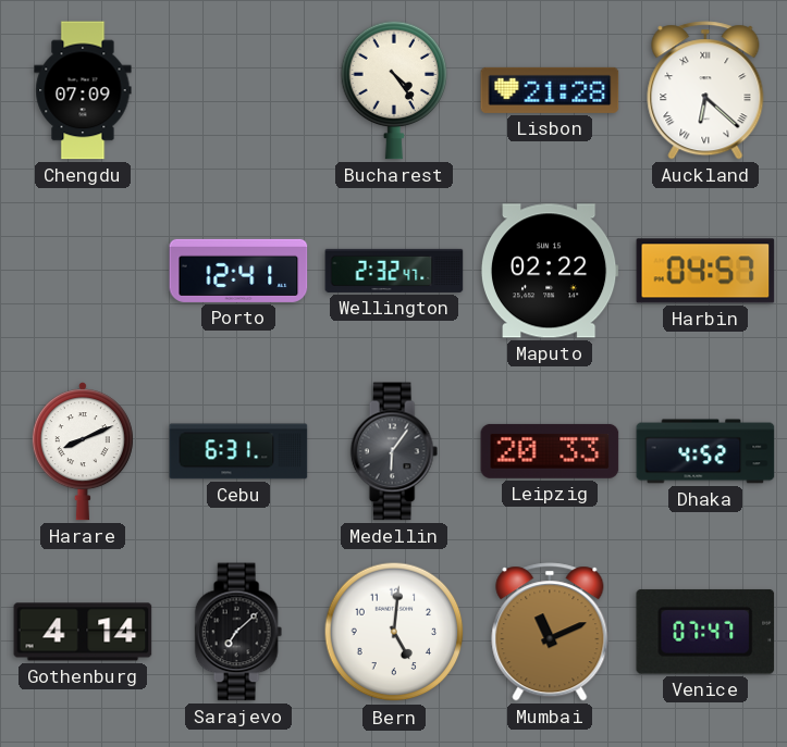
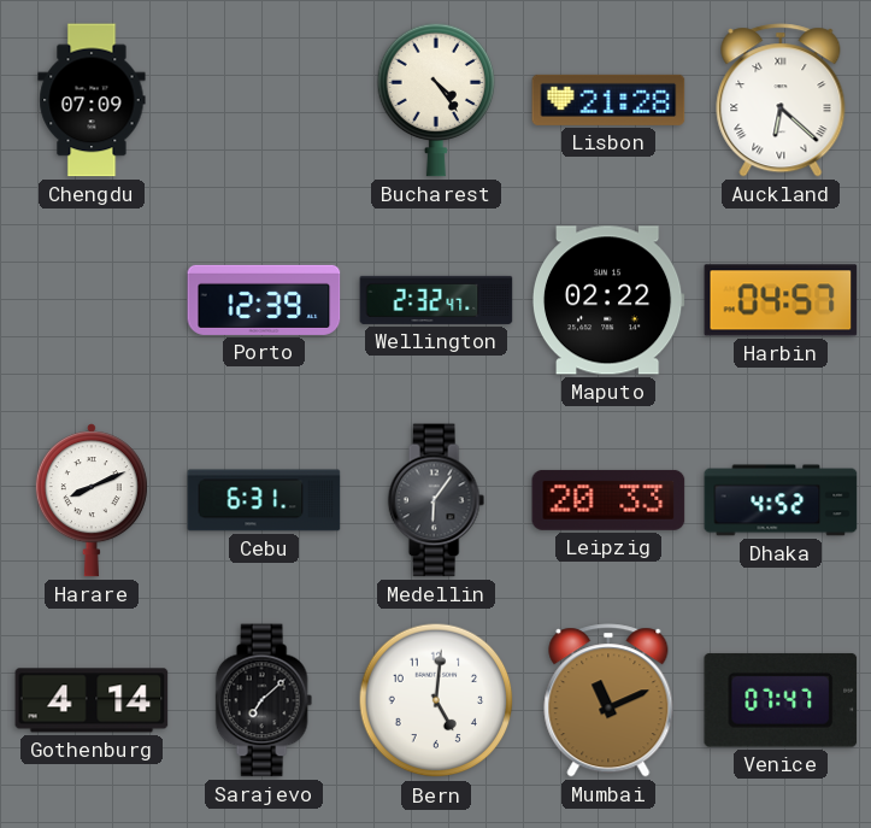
Porto: 12:41 -> 12:39
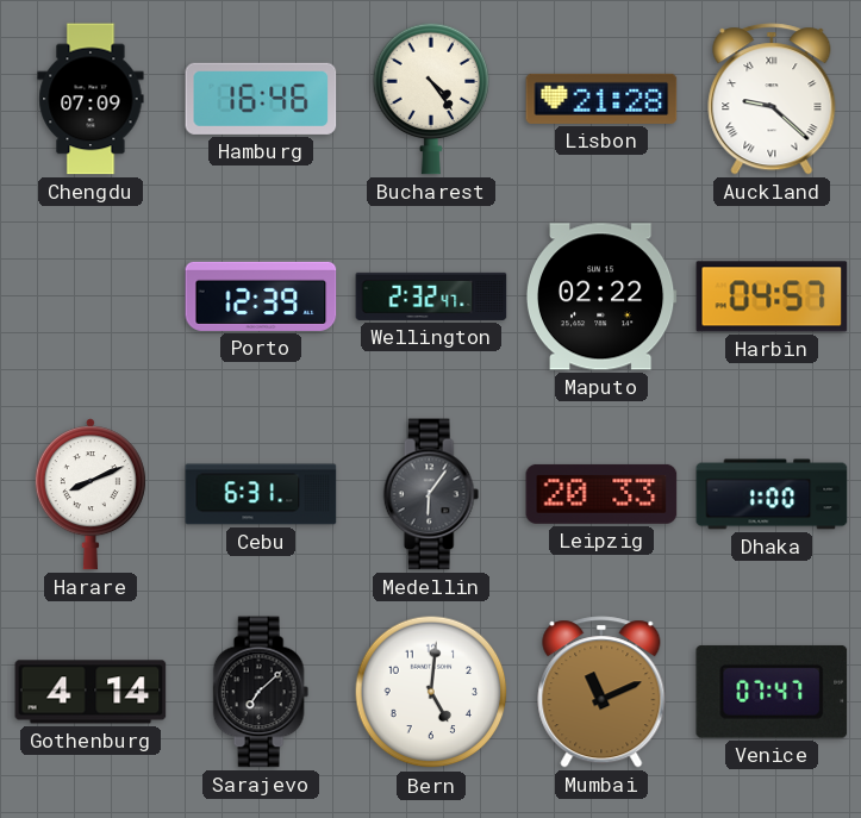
Hamburg: none -> 16:46
Auckland: 6:22 -> 9:22
Dhaka: 4:52 -> 1:00
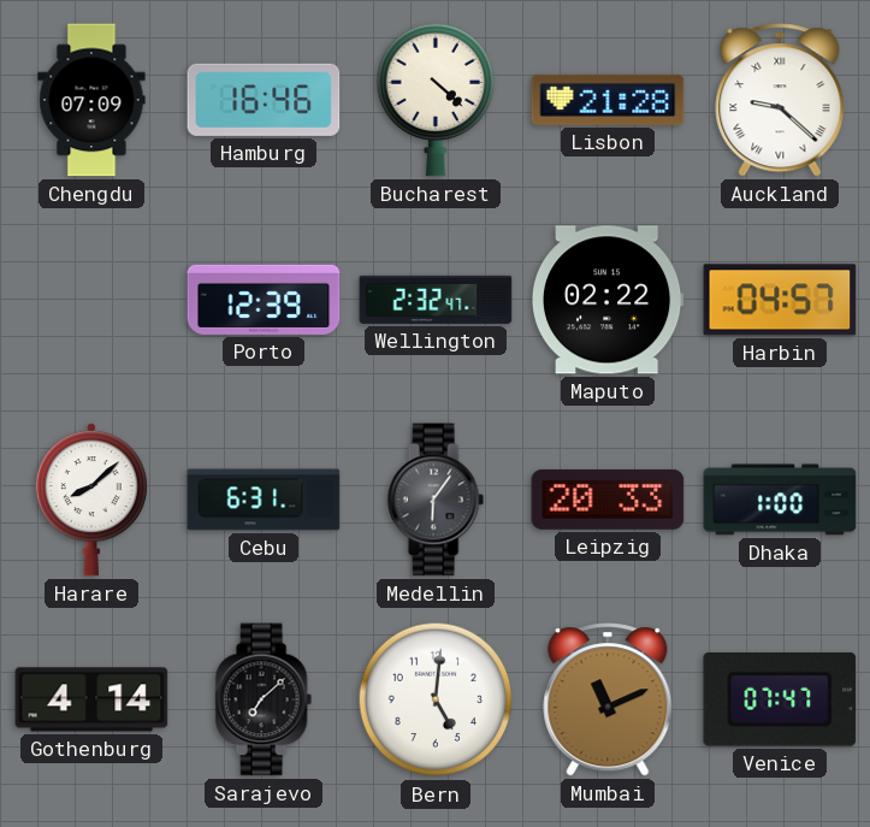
Bucharest: 4:24 -> 4:22
Harare: 8:11 -> 8:08
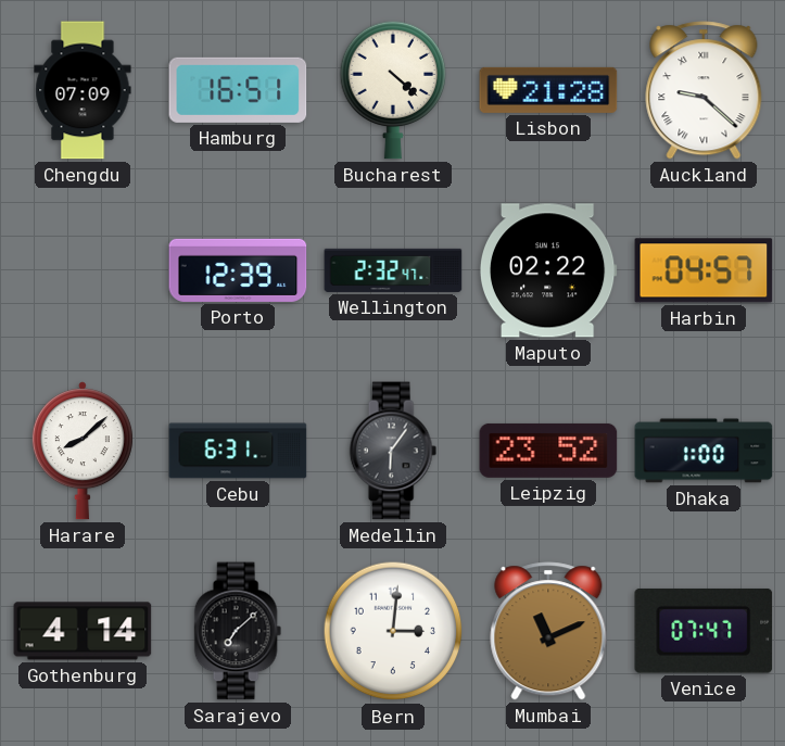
Hamburg: 16:46 -> 16:51
Leipzig: 20:33 -> 23:52
Bern: 5:01 -> 3:01
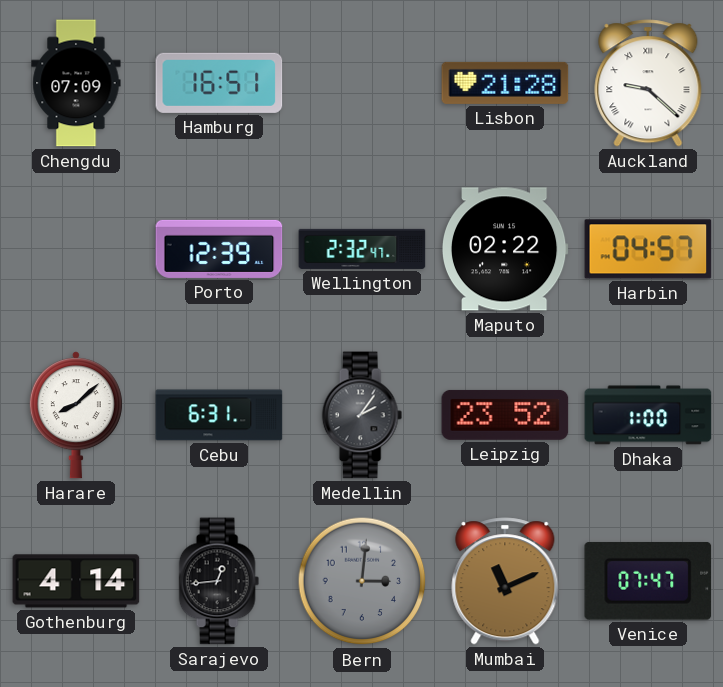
Bucharest: 4:22 -> none
Medellin: 6:06 -> 2:06
Sarajevo: 7:08 -> 12:44
Bern dial: white -> grey
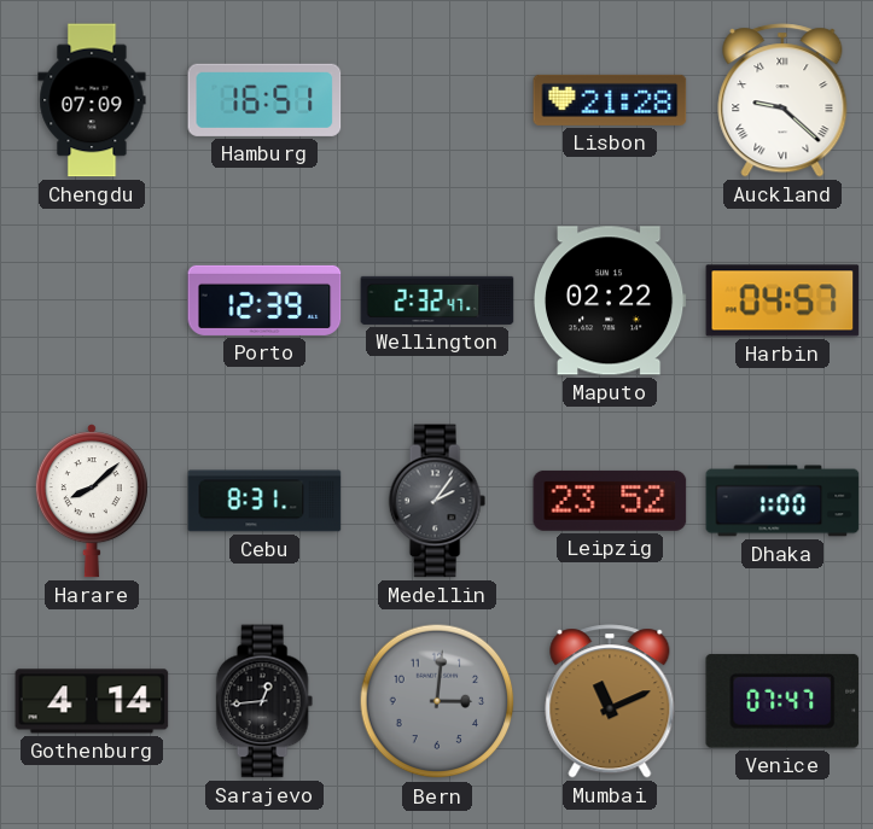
Cebu: 6:31 -> 8:31
